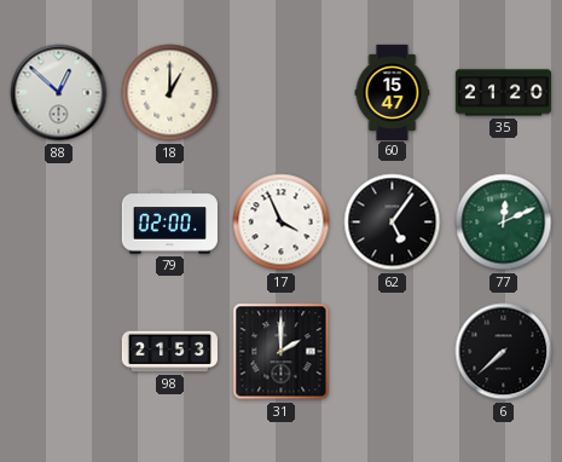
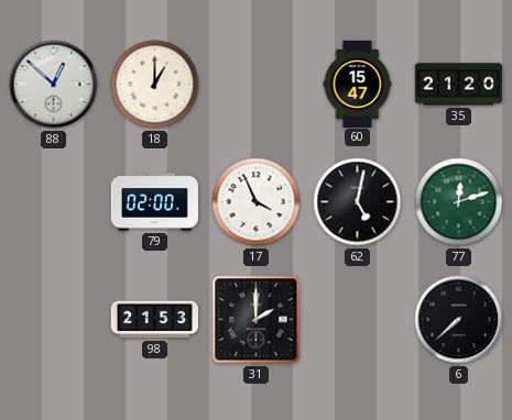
62: 5:06 -> 5:02
77: 12:11 -> 12:12
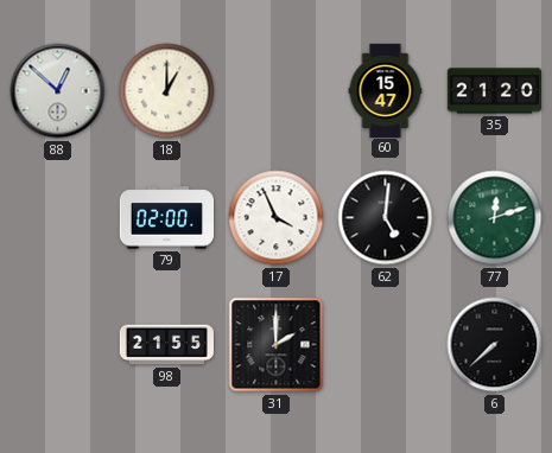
62: 5:02 -> 5:01
98: 21:53 -> 21:55
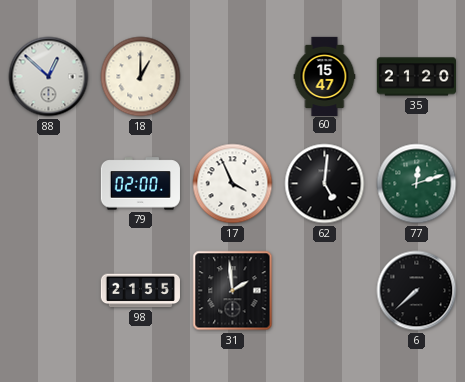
31: 2:00 -> 1:59
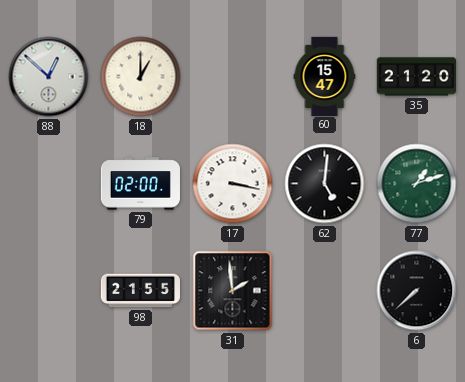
17: 3:56 -> 3:17
77: 12:12 -> 1:12
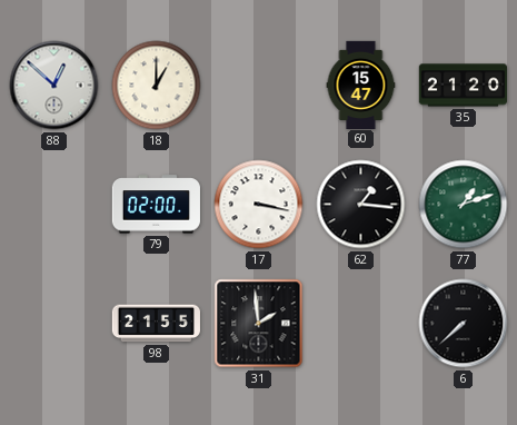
62: 5:01 -> 1:16
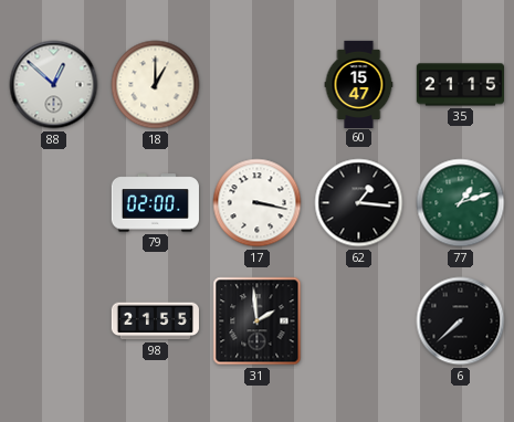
35: 21:20 -> 21:15
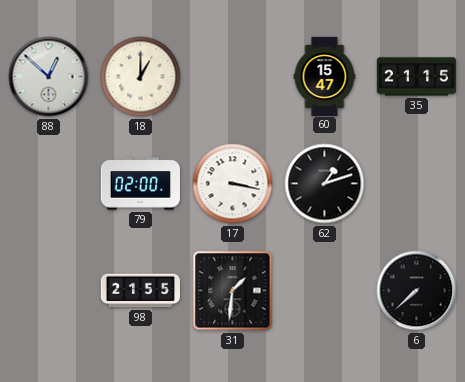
62: 1:16 -> 1:12
77: 1:12 -> none
31: 1:59 -> 1:31
